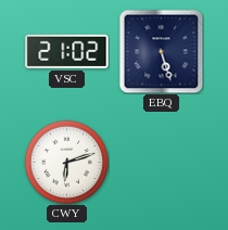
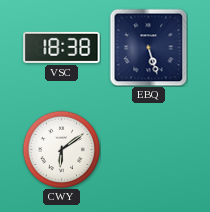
VSC: 21:02 -> 18:38
CWY: 6:12 -> 6:09
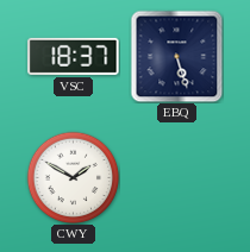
VSC: 18:38 -> 18:37
CWY: 6:09 -> 1:50
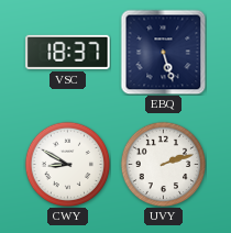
CWY: 1:50 -> 8:50
UVY: none -> 2:12
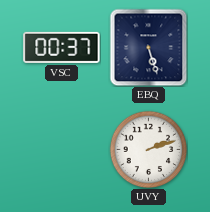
VSC: 18:37 -> 00:37
CWY: 8:50 -> none
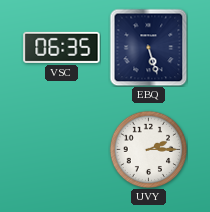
VSC: 00:37 -> 06:35
UVY: 2:12 -> 2:15
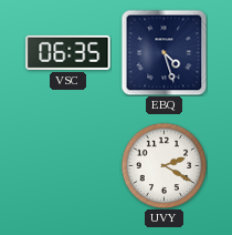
EBQ: 5:27 -> 4:27
UVY: 2:15 -> 2:20
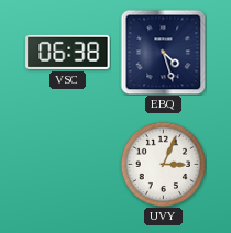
VSC: 06:35 -> 06:38
UVY: 2:20 -> 3:04
